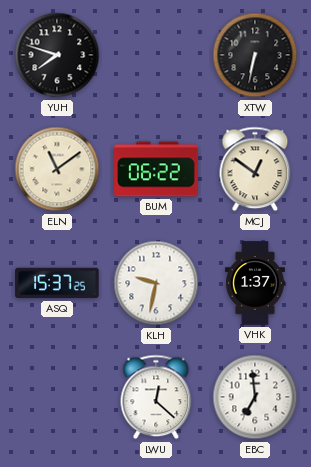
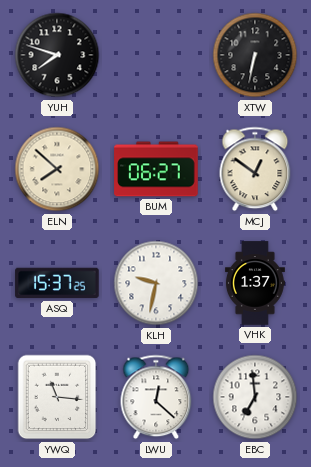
ELN: 11:09 -> 7:52
BUM: 06:22 -> 06:27
YWQ: none -> 11:16
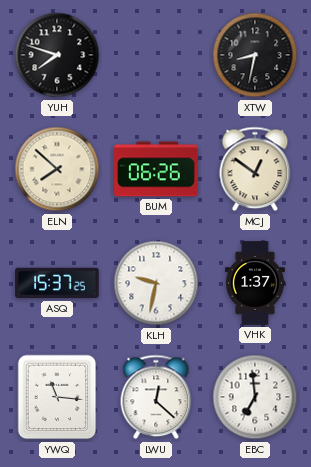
XTW: 6:32 -> 8:32
BUM: 06:27 -> 06:26
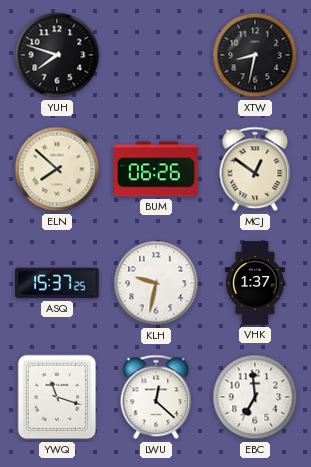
YWQ: 11:16 -> 11:18
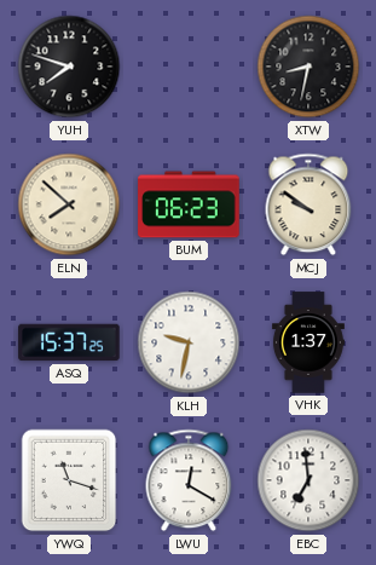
BUM: 06:26 -> 06:23
MCJ: 12:51 -> 9:51
LWU: 12:22 -> 12:20
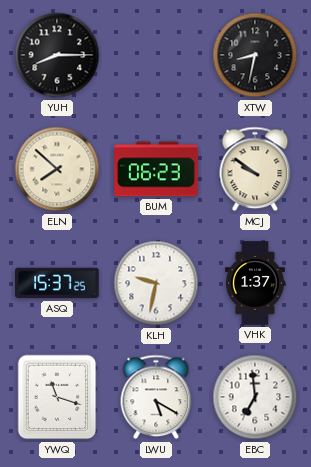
YUH: 7:48 -> 8:15
LWU: 12:20 -> 5:20
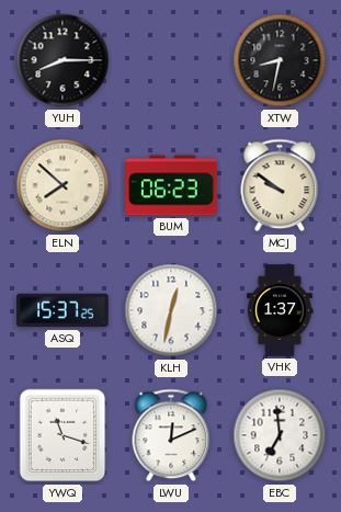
KLH: 9:32 -> 12:32
LWU: 5:20 -> 12:11
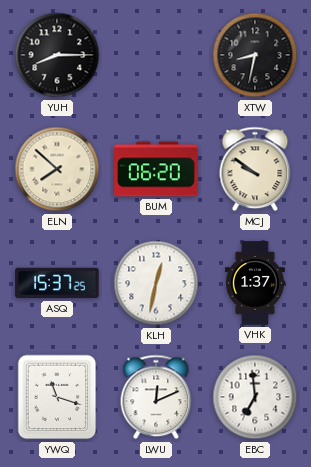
BUM: 06:23 -> 06:20
